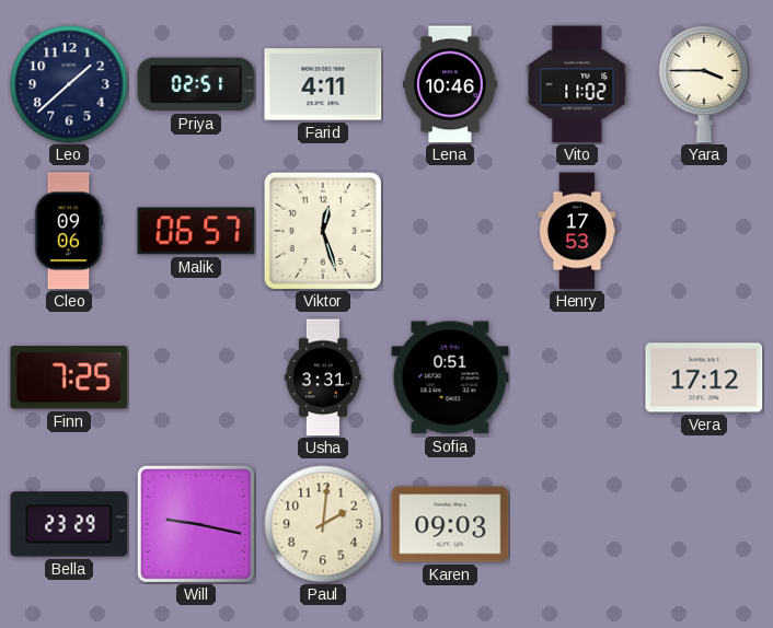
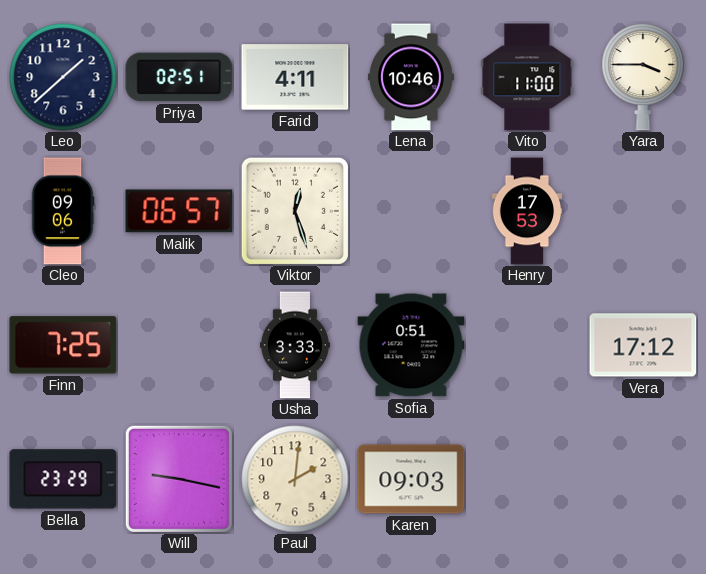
Vito: 11:02 -> 11:00
Usha: 3:31 -> 3:33
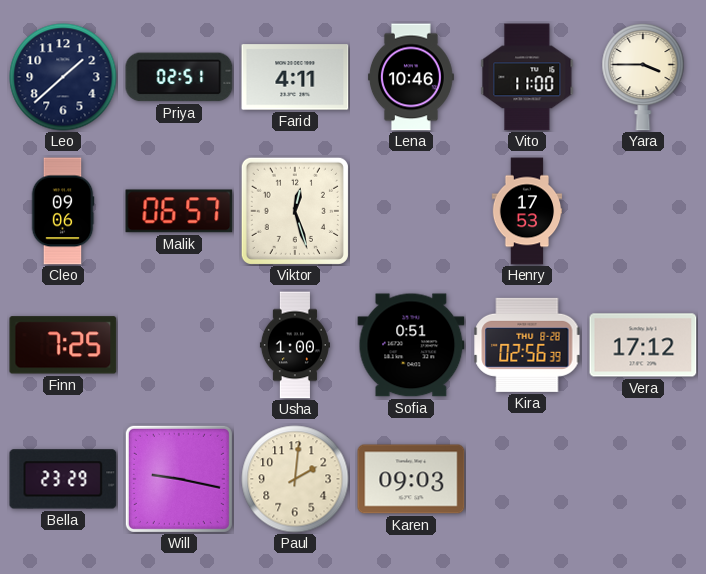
Usha: 3:33 -> 1:00
Kira: none -> 02:56
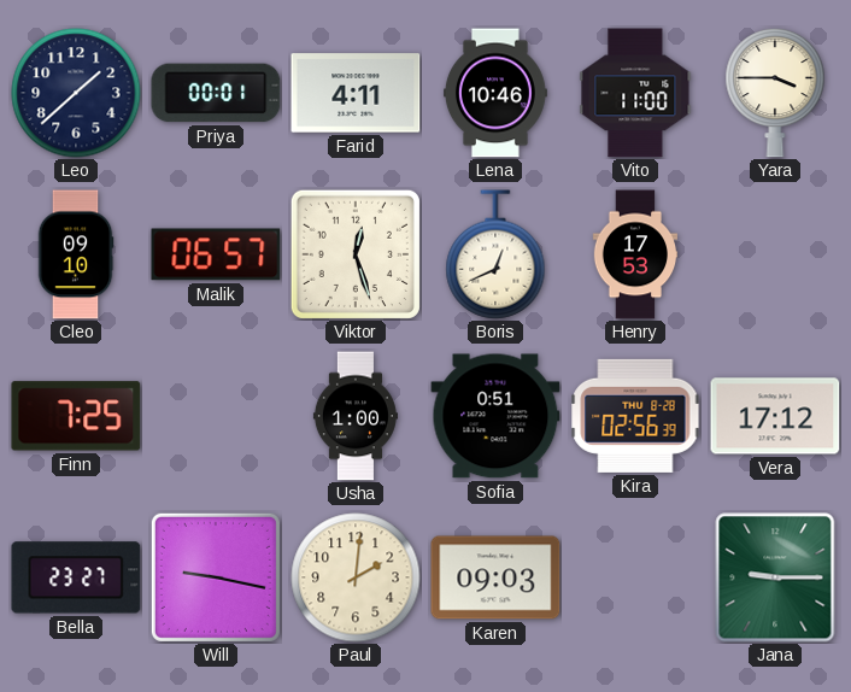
Priya: 02:51 -> 00:01
Cleo: 09:06 -> 09:10
Boris: none -> 12:41
Bella: 23:29 -> 23:27
Jana: none -> 9:15
